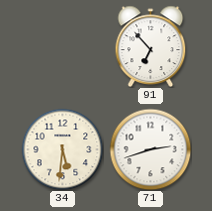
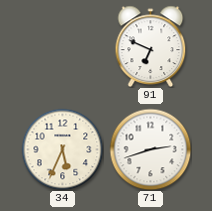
91: 6:53 -> 6:49
34: 5:31 -> 5:34
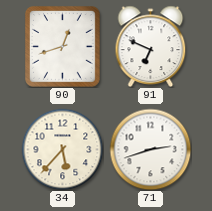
90: none -> 12:42
34: 5:34 -> 5:37
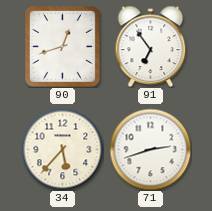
91: 6:49 -> 6:54
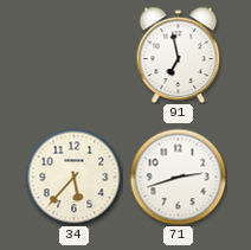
90: 12:42 -> none
91: 6:54 -> 6:58
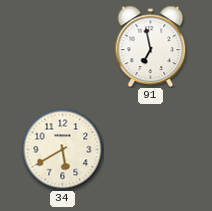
34: 5:37 -> 5:40
71: 2:42 -> none
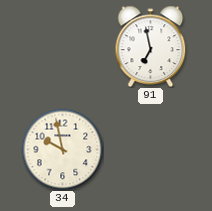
34: 5:40 -> 9:58
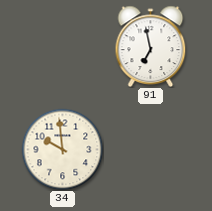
34: 9:58 -> 9:59
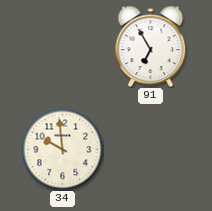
91: 6:58 -> 6:55
